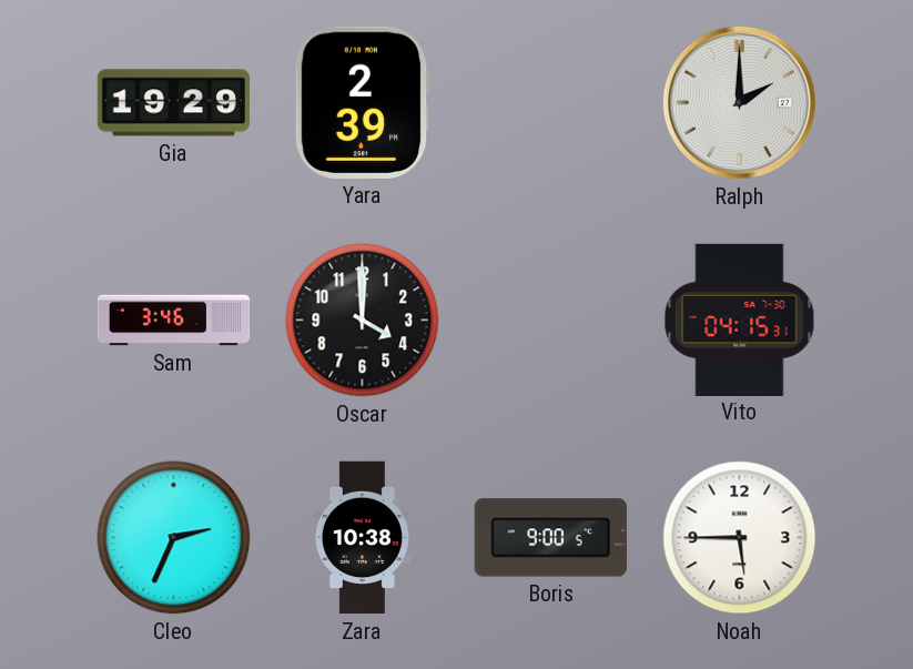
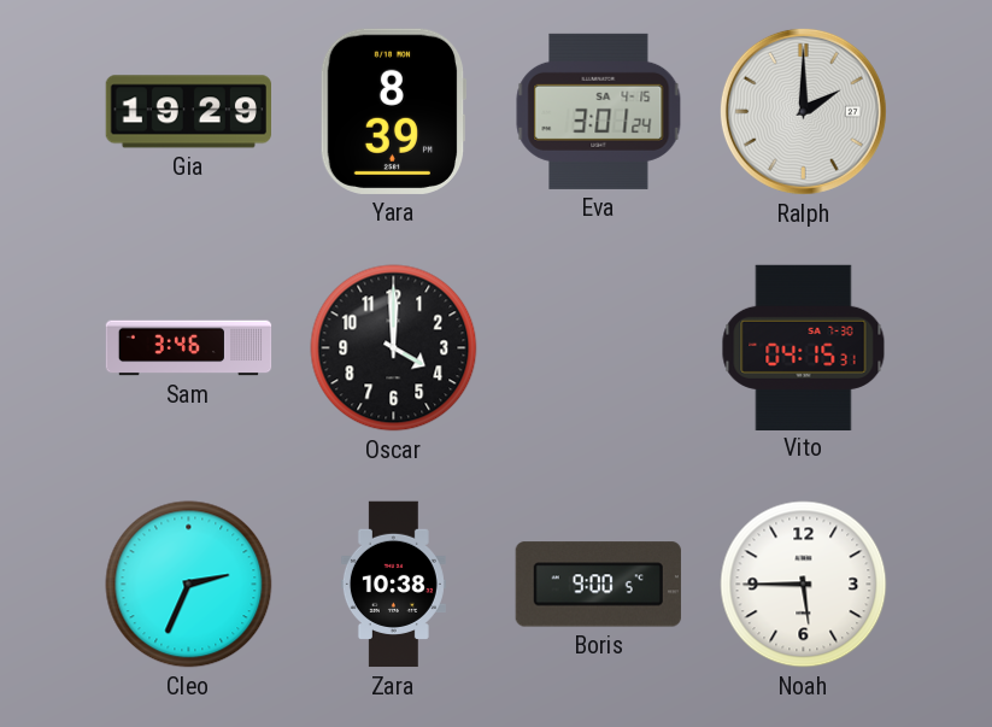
Yara: 2:39 -> 8:39
Eva: none -> 3:01
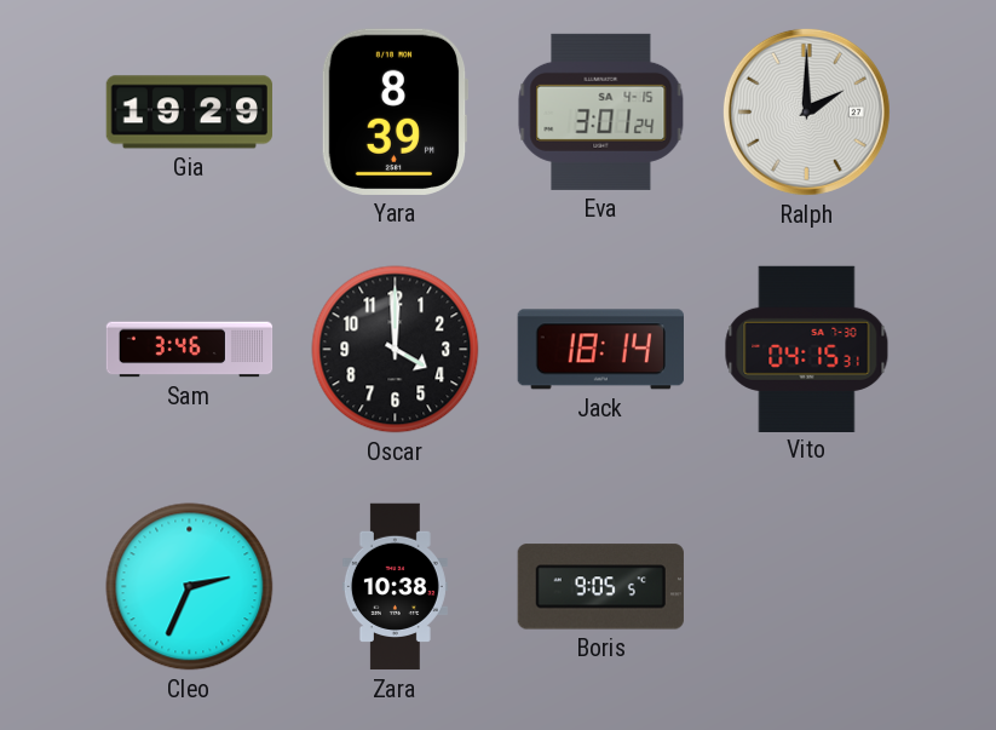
Jack: none -> 18:14
Boris: 9:00 -> 9:05
Noah: 5:45 -> none
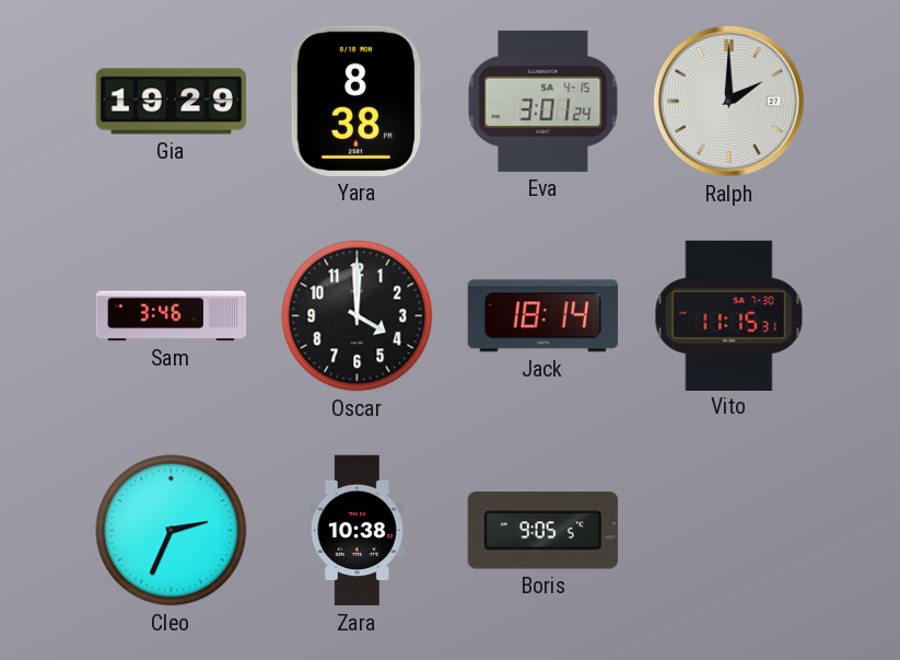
Yara: 8:39 -> 8:38
Vito: 04:15 -> 11:15
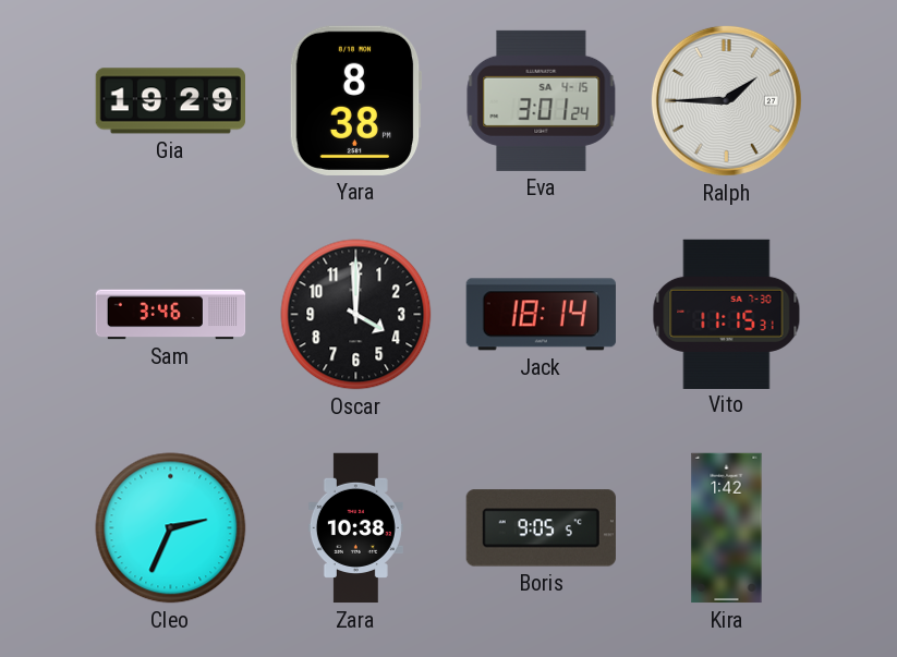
Ralph: 2:00 -> 1:45
Kira: none -> 1:42
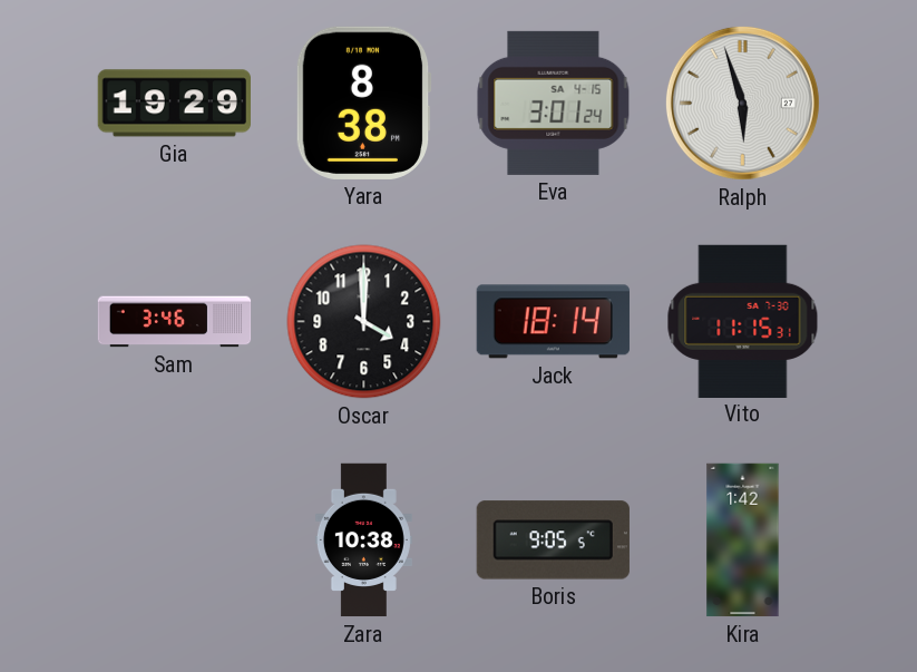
Ralph: 1:45 -> 5:57
Cleo: 2:34 -> none
